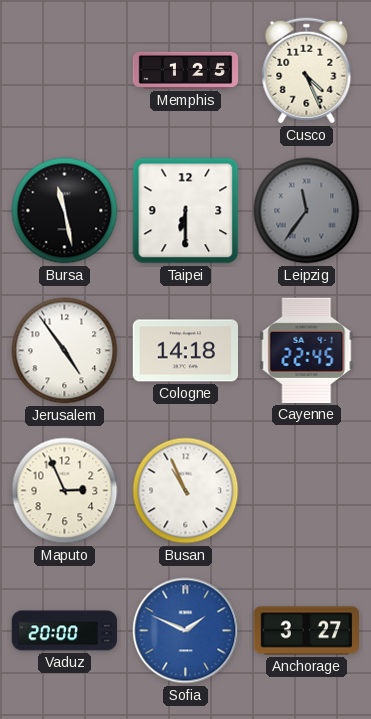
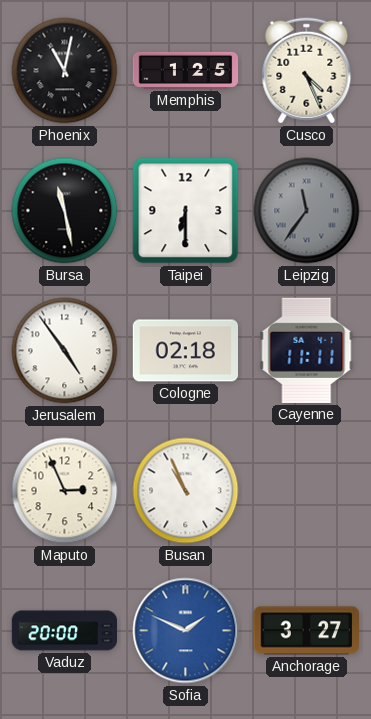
Phoenix: none -> 11:02
Cologne: 14:18 -> 02:18
Cayenne: 22:45 -> 11:11
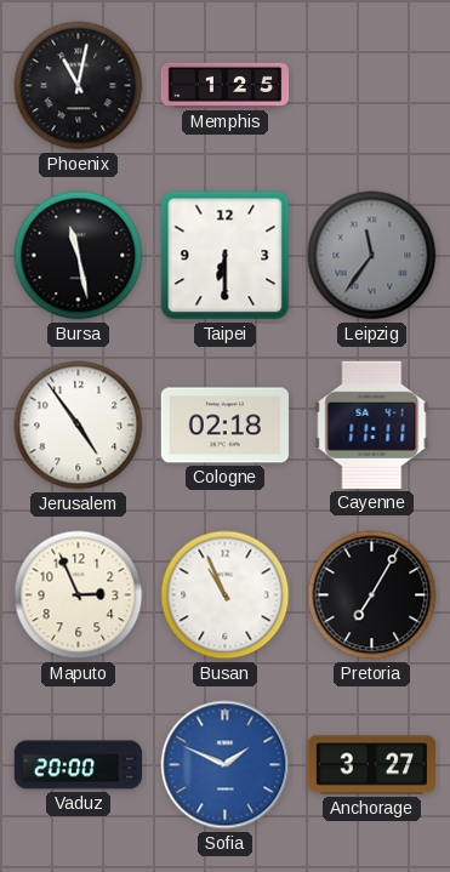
Cusco: 4:26 -> none
Pretoria: none -> 7:05
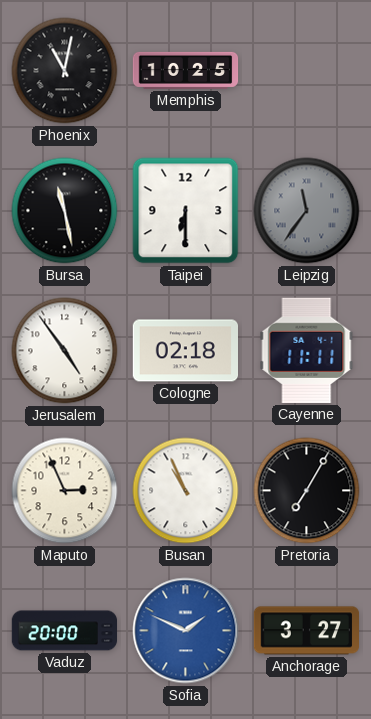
Memphis: 1:25 -> 10:25
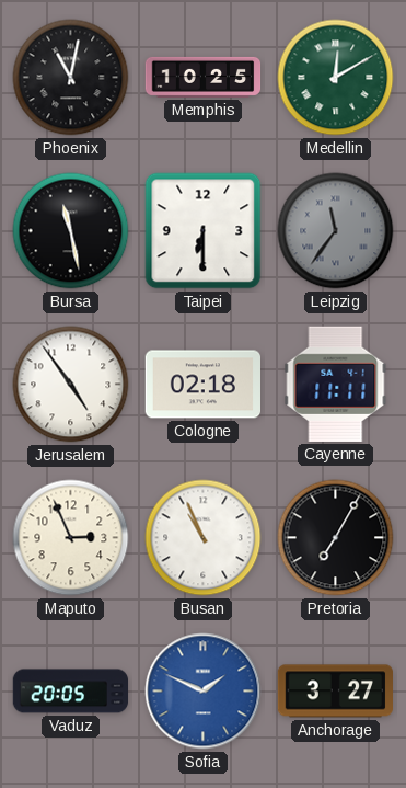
Medellin: none -> 12:10
Vaduz: 20:00 -> 20:05
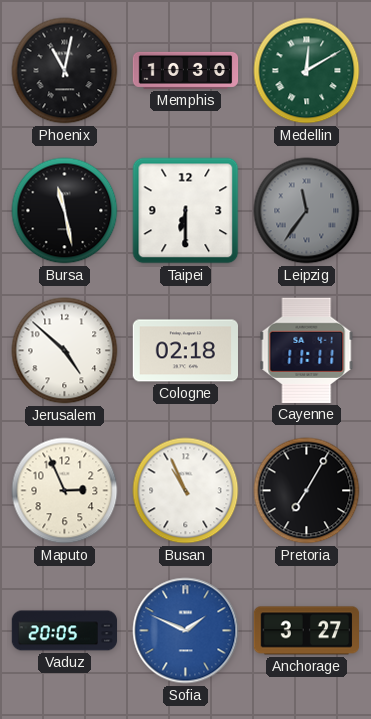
Memphis: 10:25 -> 10:30
Jerusalem: 4:54 -> 4:52
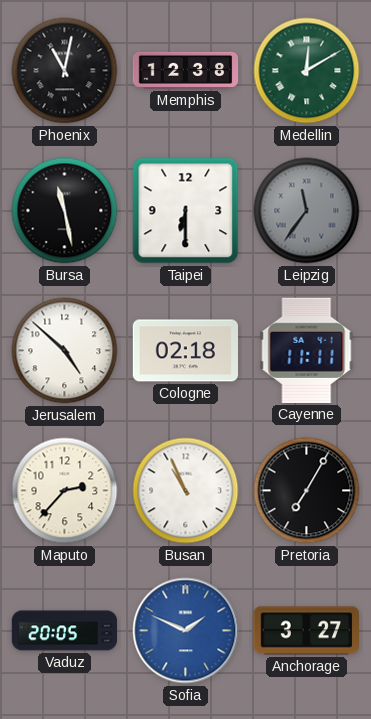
Memphis: 10:30 -> 12:38
Maputo: 2:56 -> 2:37
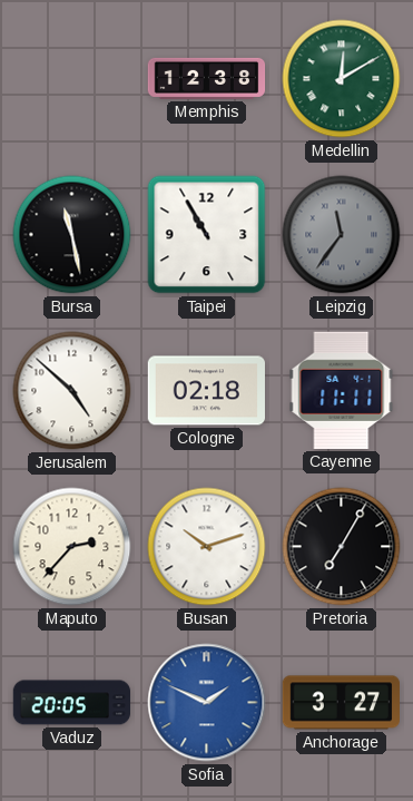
Phoenix: 11:02 -> none
Taipei: 6:30 -> 10:55
Busan: 10:56 -> 10:12
